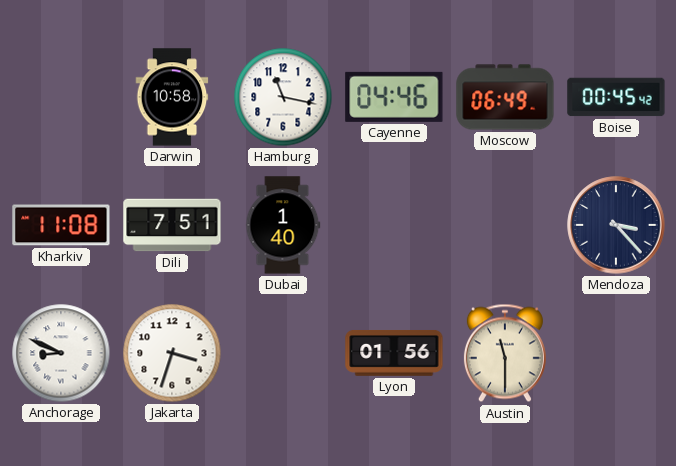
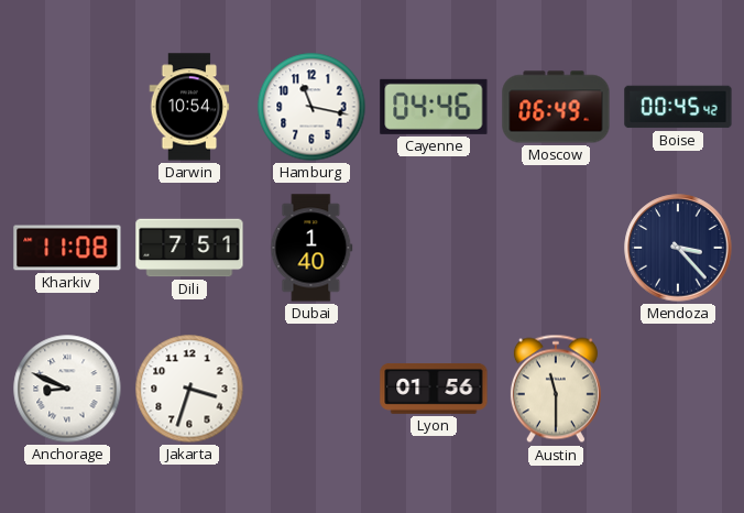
Darwin: 10:58 -> 10:54
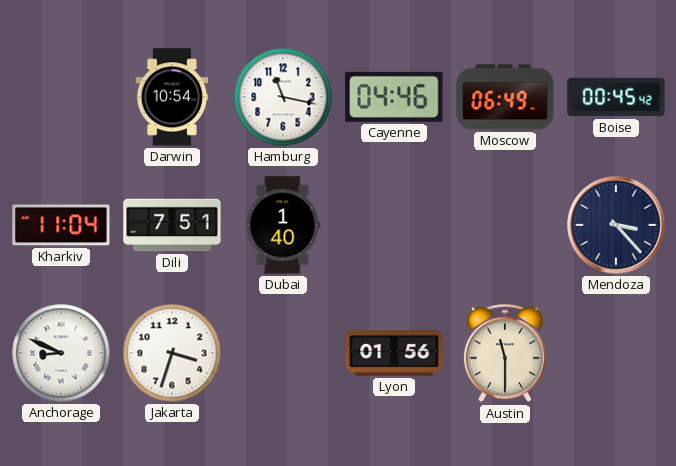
Kharkiv: 11:08 -> 11:04
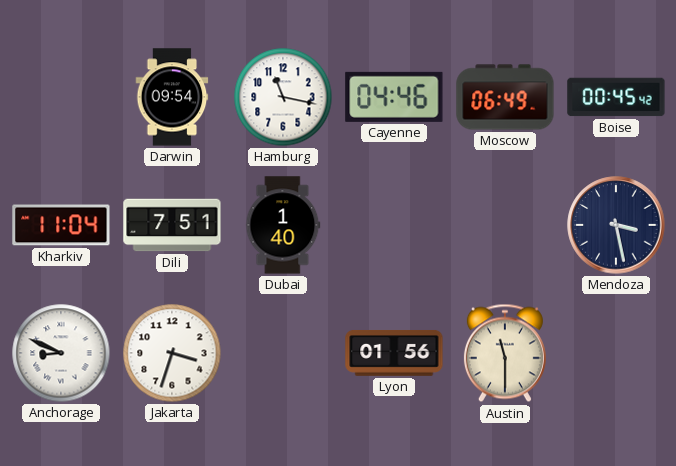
Darwin: 10:54 -> 09:54
Mendoza: 3:23 -> 3:28
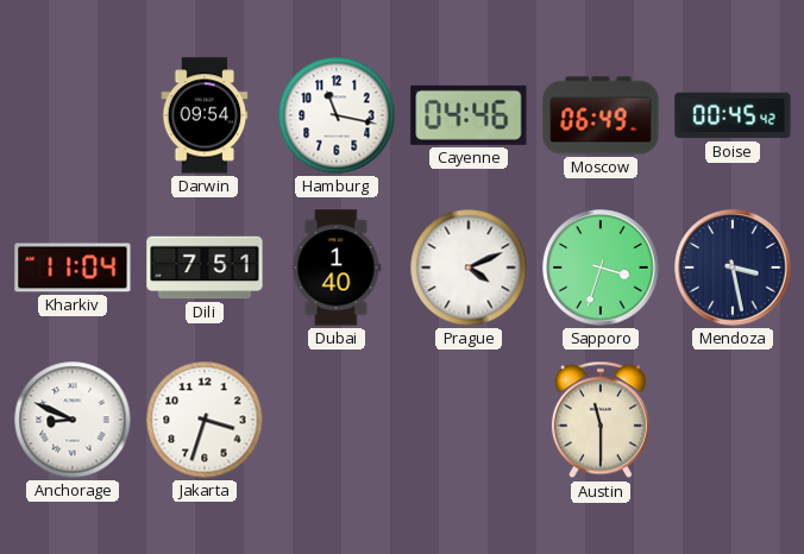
Prague: none -> 4:11
Sapporo: none -> 3:33
Lyon: 01:56 -> none
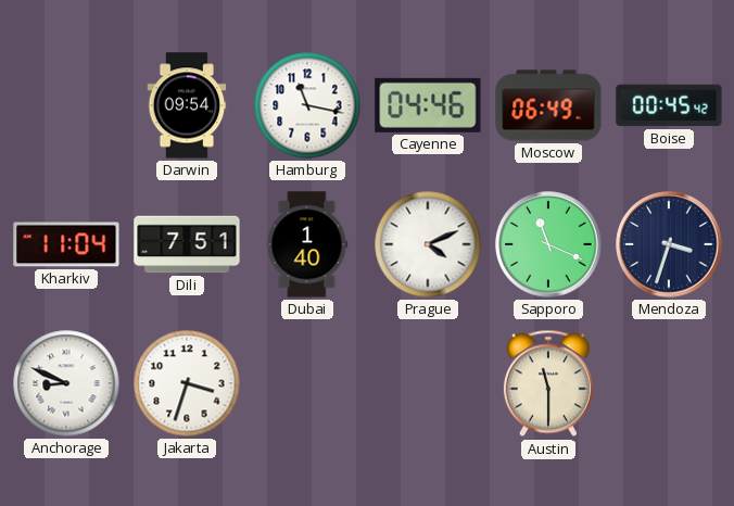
Sapporo: 3:33 -> 11:19
Mendoza: 3:28 -> 3:33
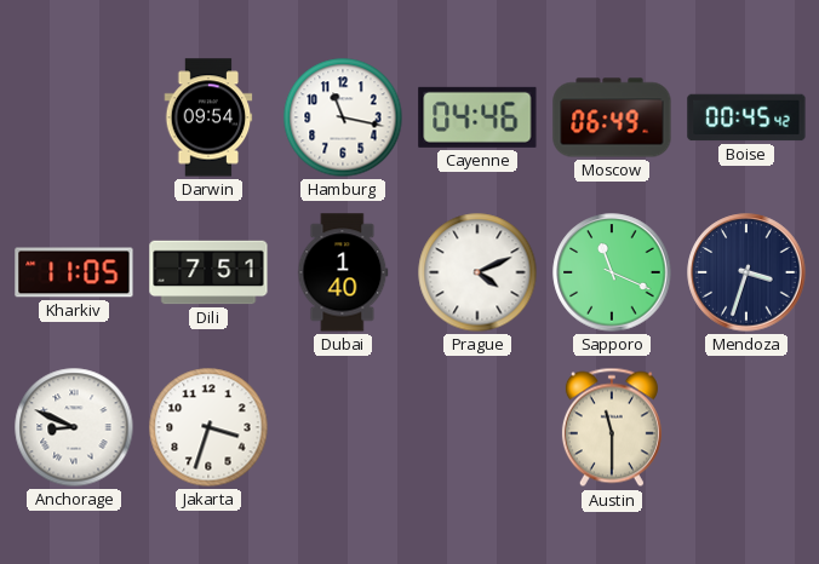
Kharkiv: 11:04 -> 11:05
